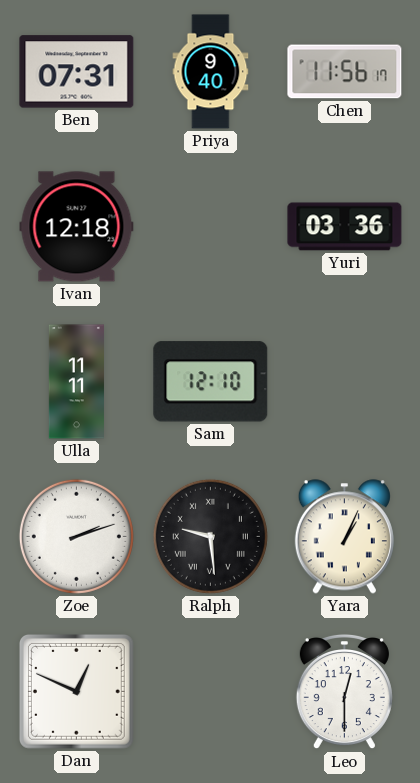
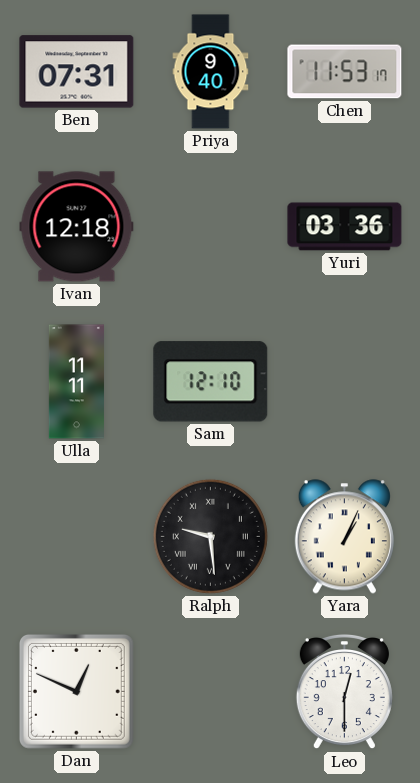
Chen: 11:56 -> 11:53
Zoe: 2:12 -> none
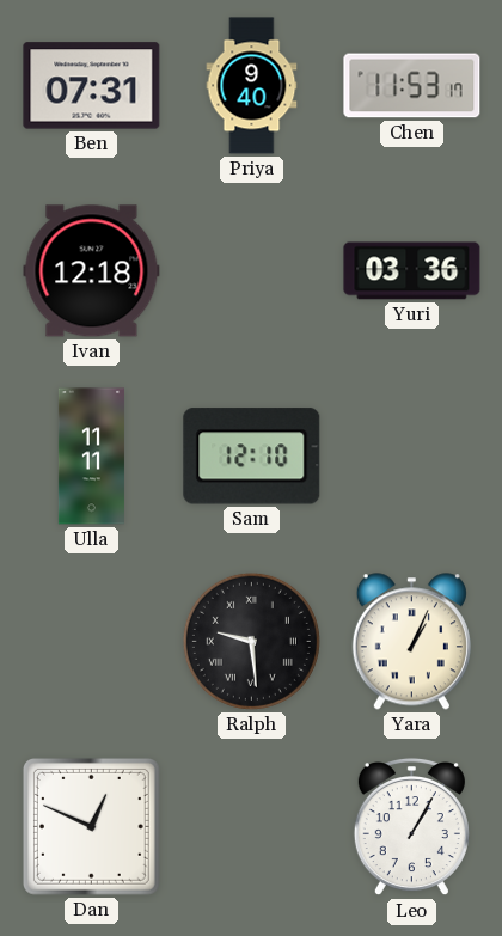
Leo: 12:30 -> 1:05
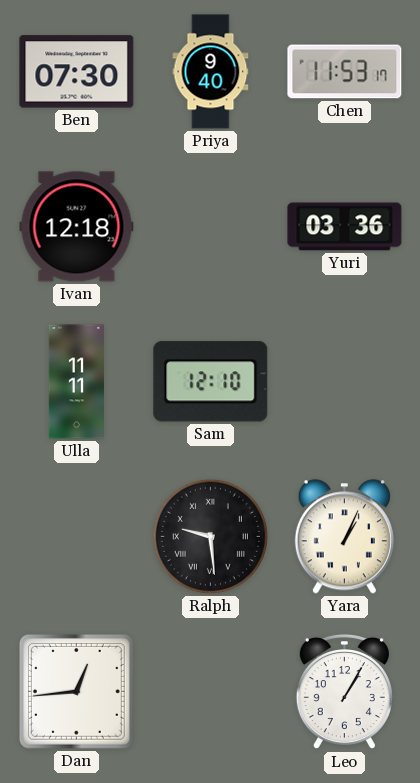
Ben: 07:31 -> 07:30
Dan: 12:49 -> 12:44
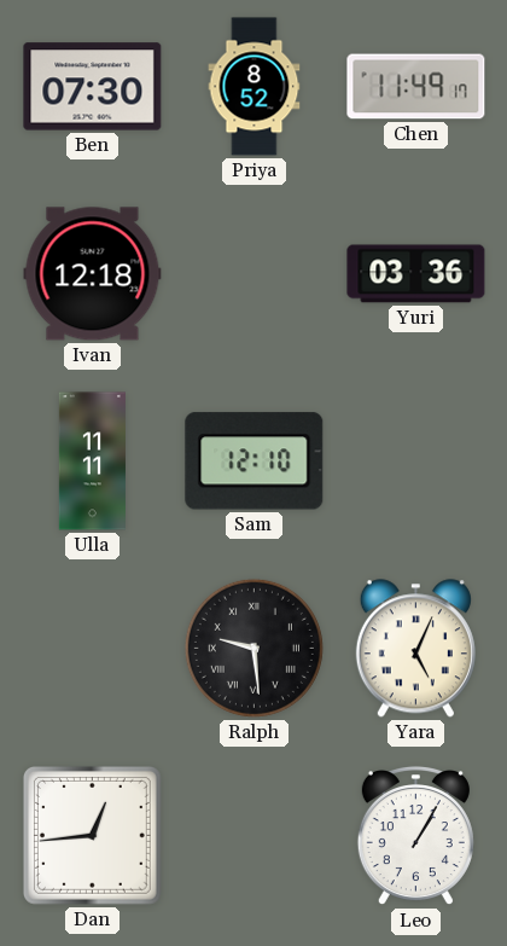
Priya: 9:40 -> 8:52
Chen: 11:53 -> 11:49
Yara: 1:04 -> 5:04
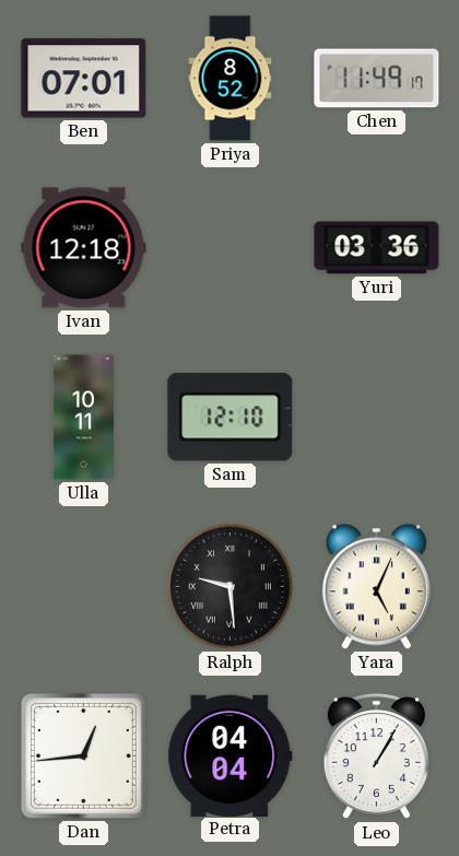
Ben: 07:30 -> 07:01
Ulla: 11:11 -> 10:11
Petra: none -> 04:04
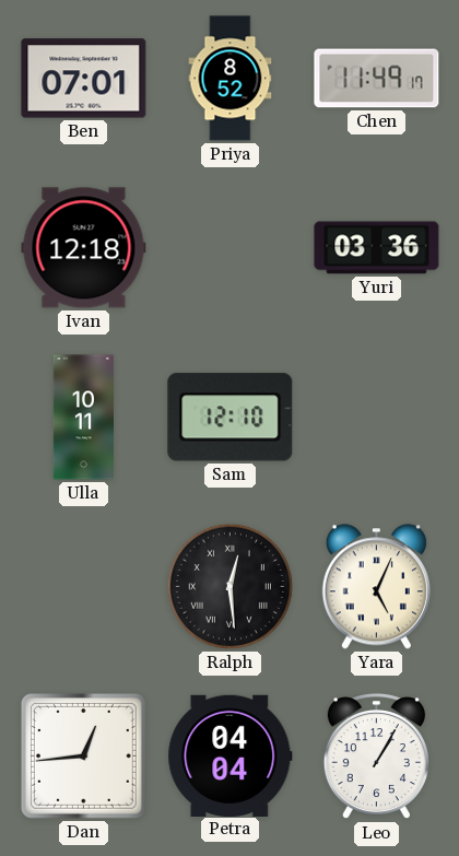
Ralph: 9:29 -> 12:29
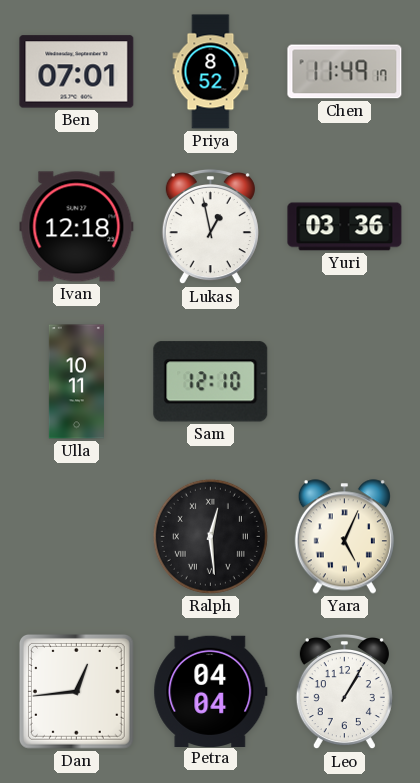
Lukas: none -> 12:58
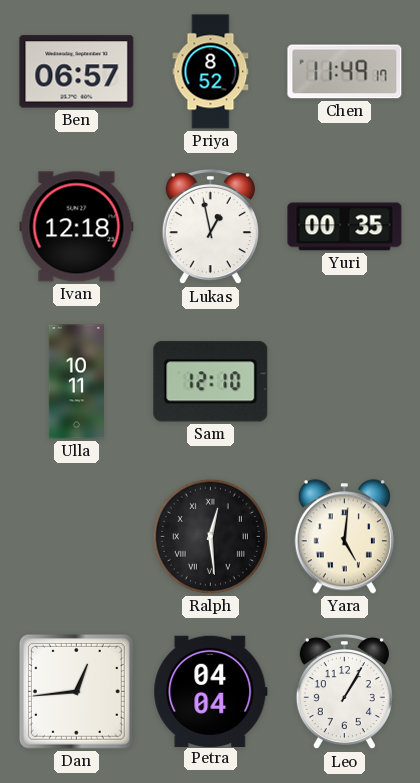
Ben: 07:01 -> 06:57
Yuri: 03:36 -> 00:35
Yara: 5:04 -> 5:01
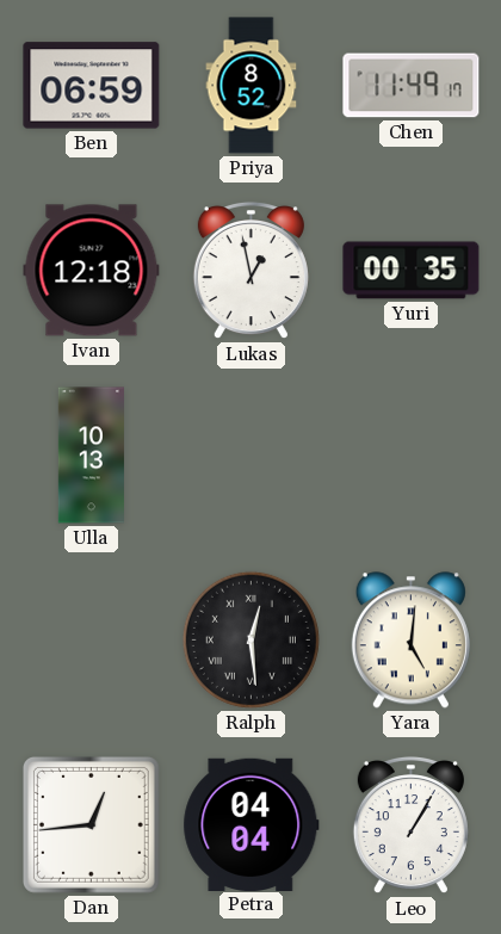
Ben: 06:57 -> 06:59
Ulla: 10:11 -> 10:13
Sam: 12:10 -> none
